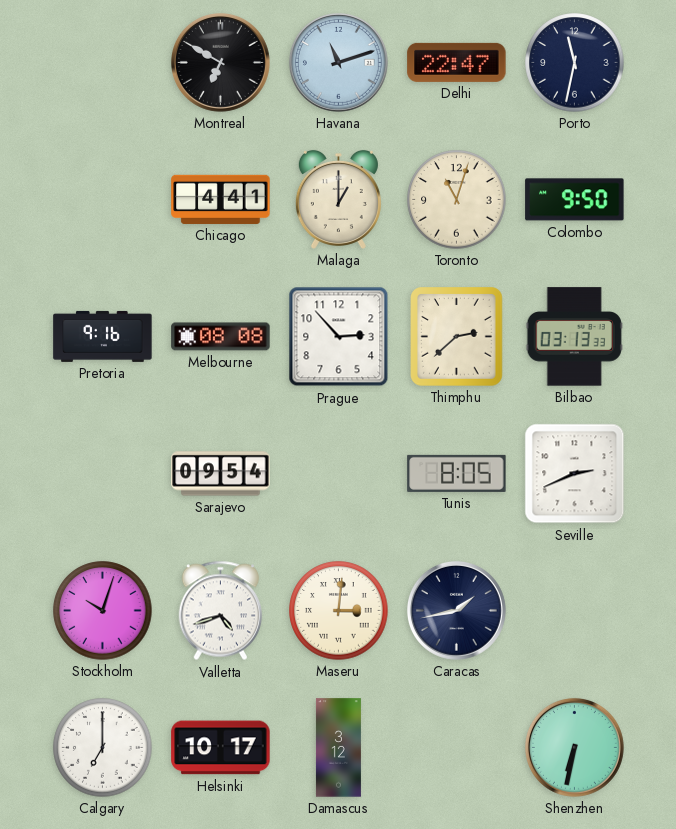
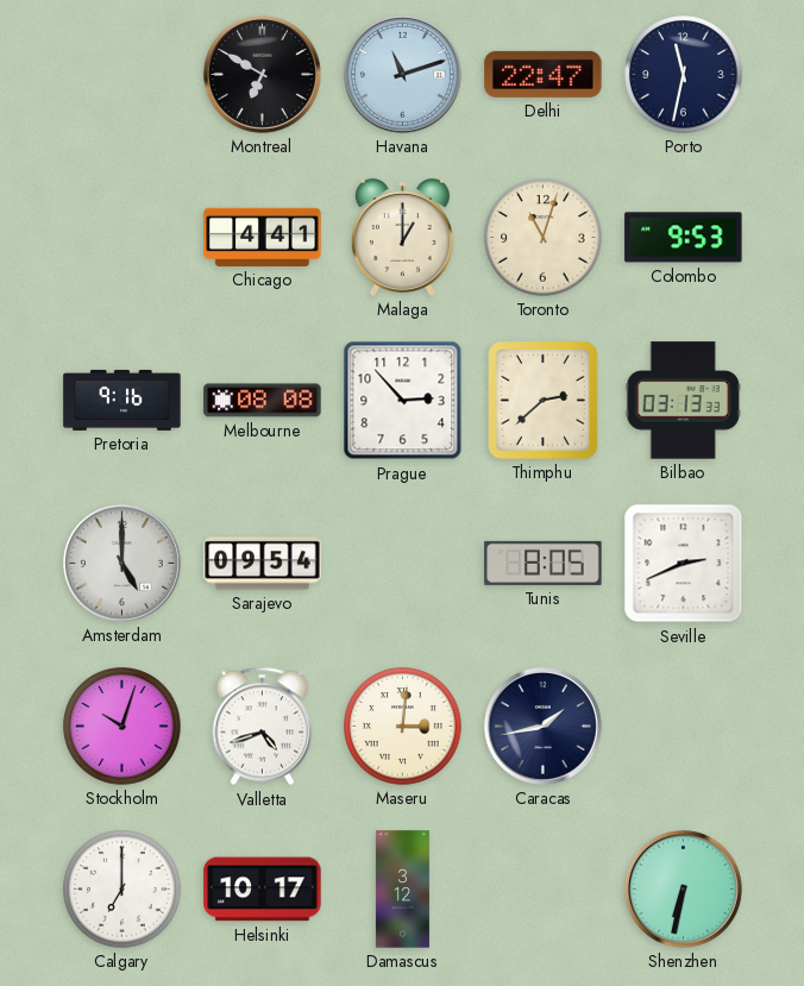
Colombo: 9:50 -> 9:53
Amsterdam: none -> 5:00
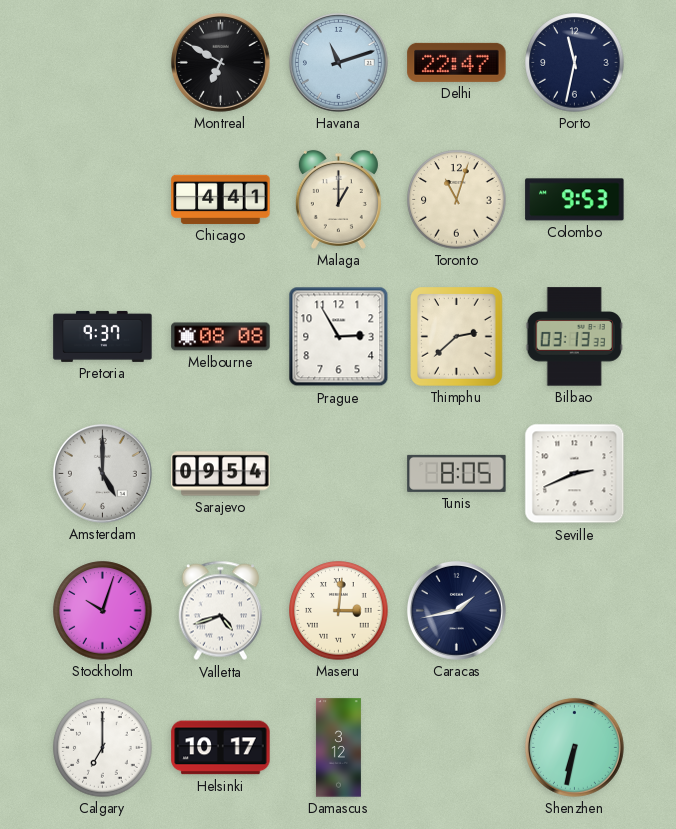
Pretoria: 9:16 -> 9:37
Prague: 2:53 -> 2:55
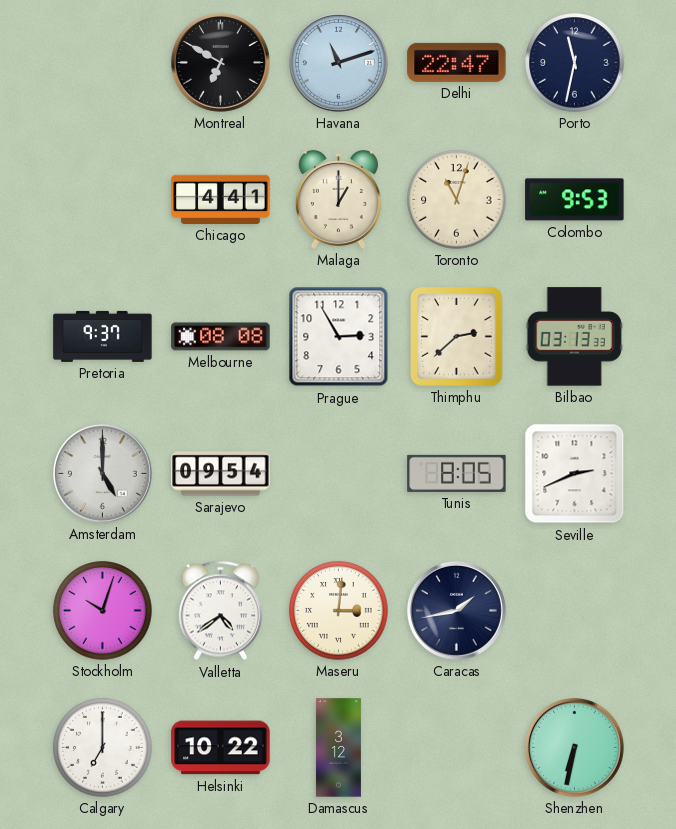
Valletta: 4:42 -> 4:39
Helsinki: 10:17 -> 10:22
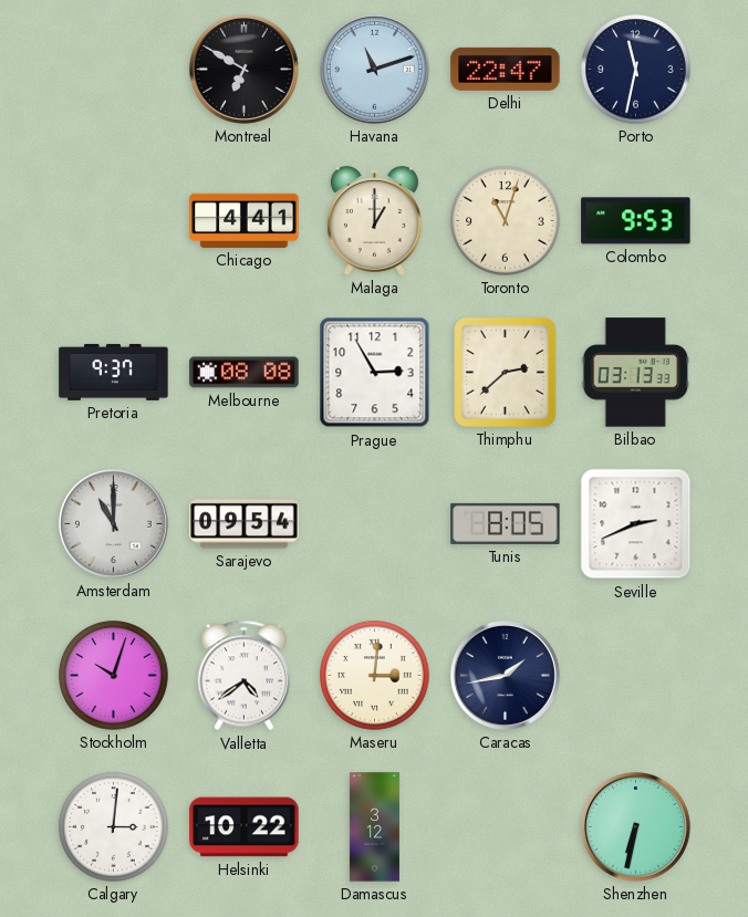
Amsterdam: 5:00 -> 11:00
Calgary: 7:00 -> 3:01
